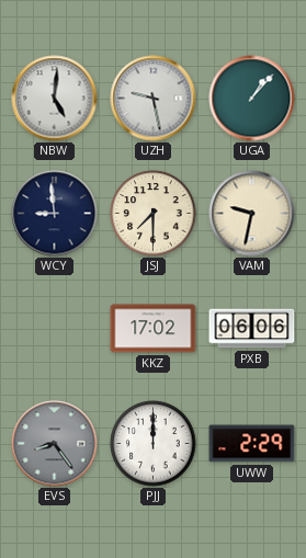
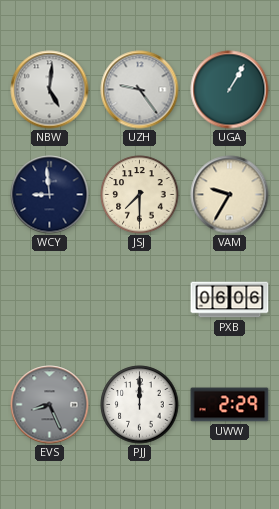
UZH: 9:28 -> 9:24
UGA: 1:07 -> 1:05
VAM: 9:32 -> 9:35
KKZ: 17:02 -> none
EVS: 8:24 -> 8:26
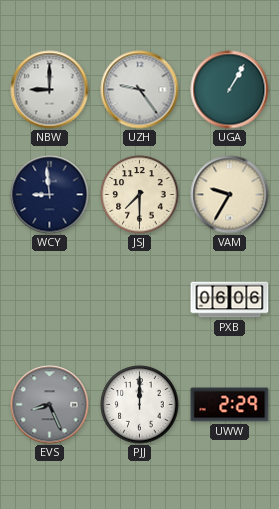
NBW: 5:01 -> 9:00
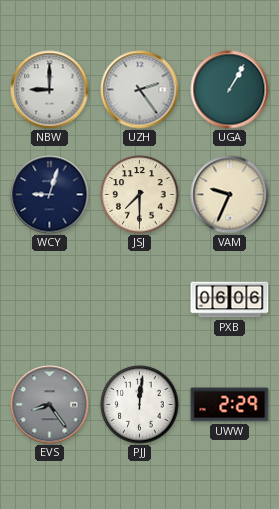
UZH: 9:24 -> 2:24
WCY: 8:59 -> 9:03
VAM: 9:35 -> 9:34
EVS: 8:26 -> 8:24
PJJ: 12:00 -> 12:01
